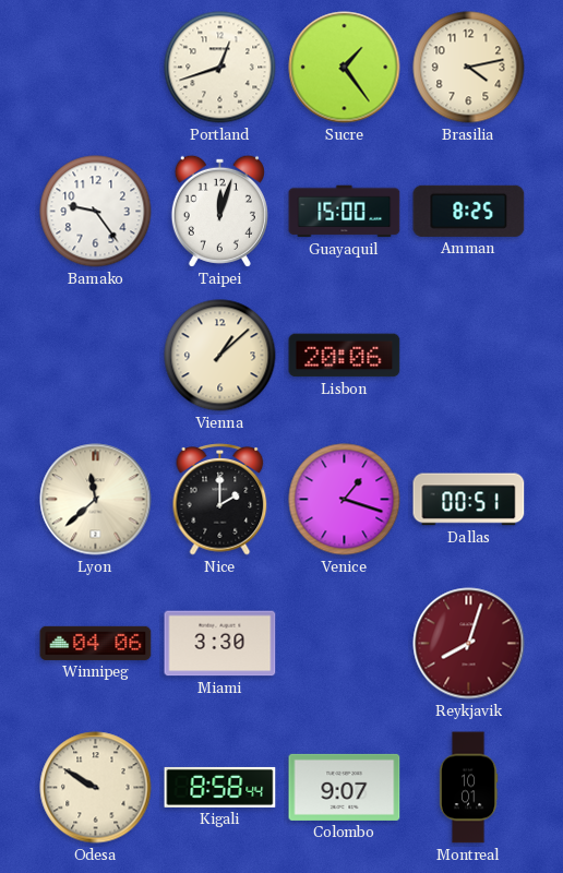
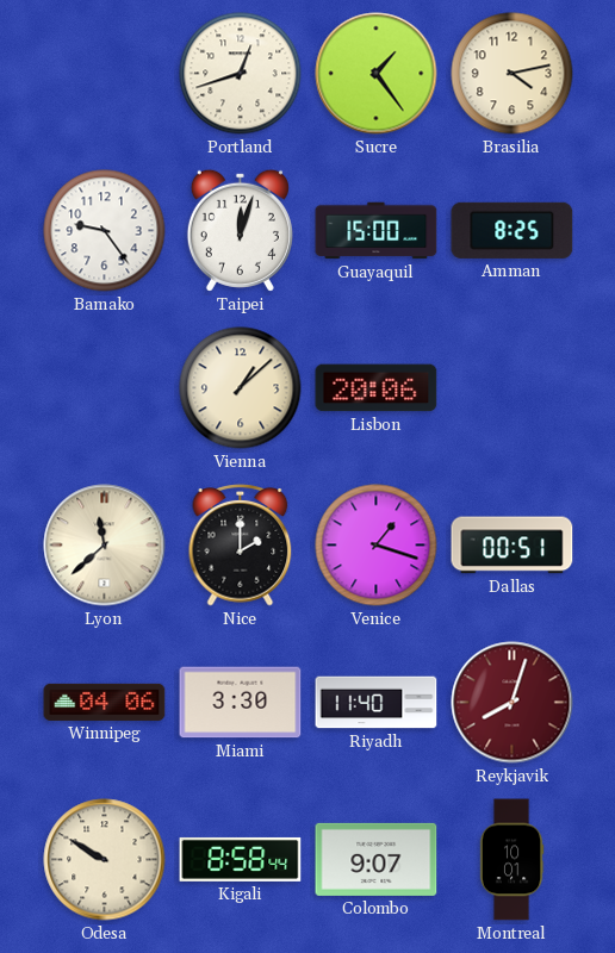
Riyadh: none -> 11:40
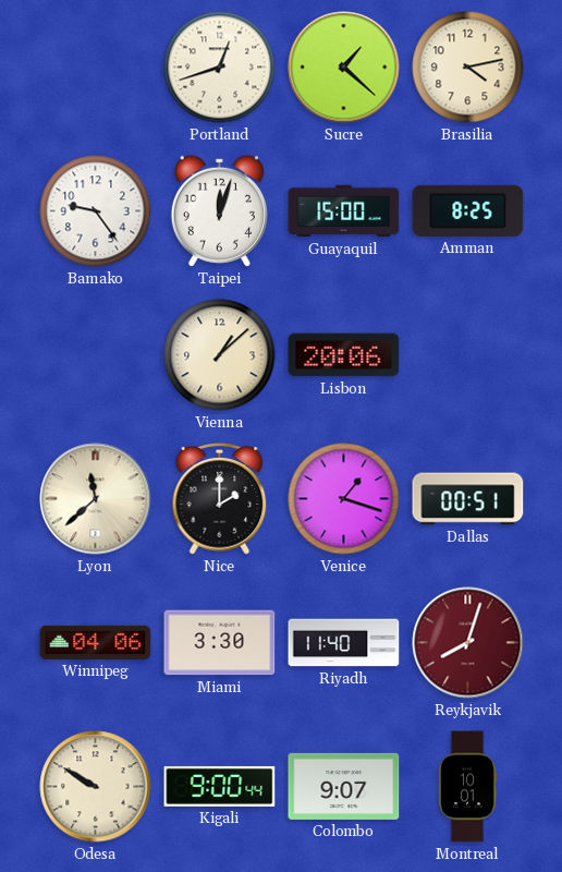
Sucre: 1:24 -> 1:22
Kigali: 8:58 -> 9:00
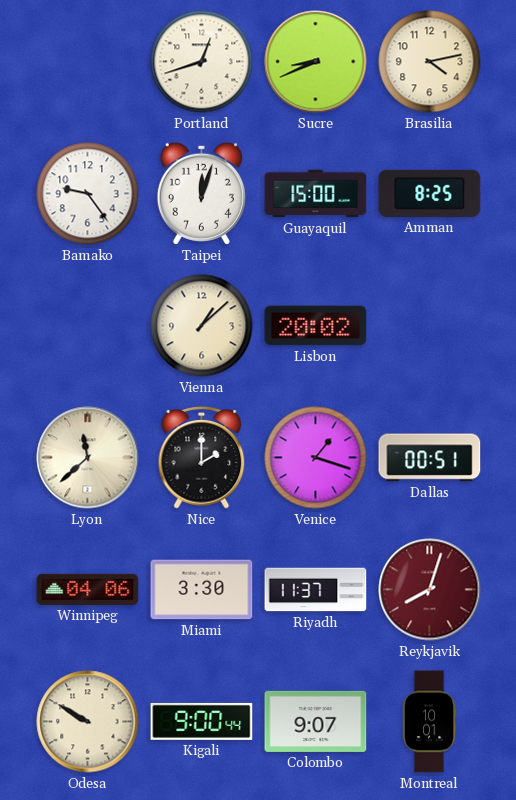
Sucre: 1:22 -> 8:41
Lisbon: 20:06 -> 20:02
Riyadh: 11:40 -> 11:37
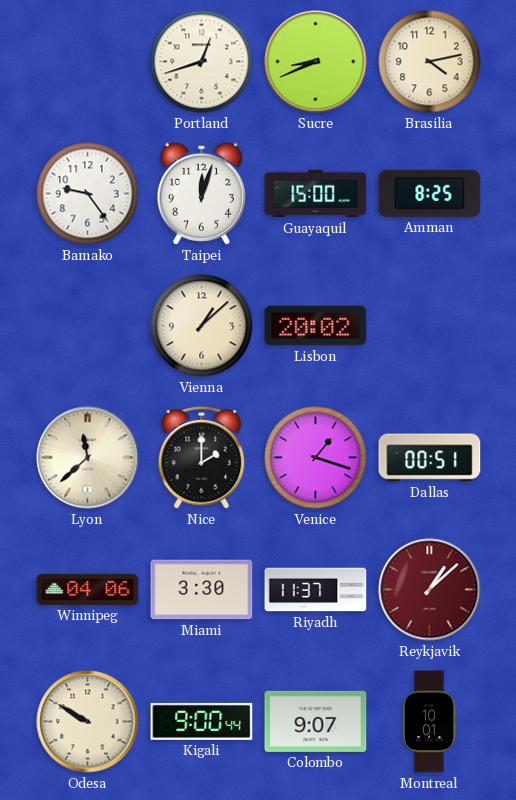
Reykjavik: 8:03 -> 1:08
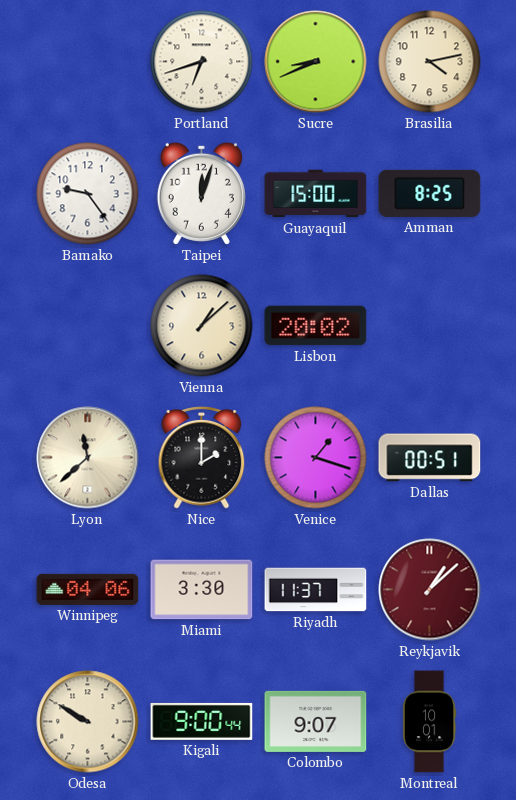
Portland: 12:42 -> 6:42
